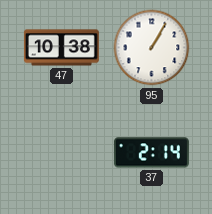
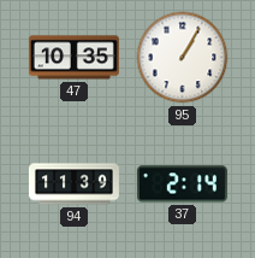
47: 10:38 -> 10:35
94: none -> 11:39
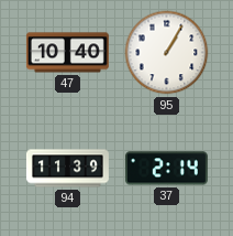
47: 10:35 -> 10:40
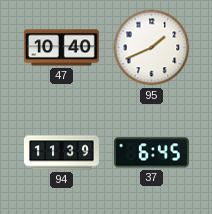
95: 1:05 -> 1:41
37: 2:14 -> 6:45
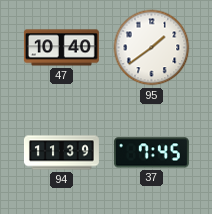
95: 1:41 -> 1:39
37: 6:45 -> 7:45
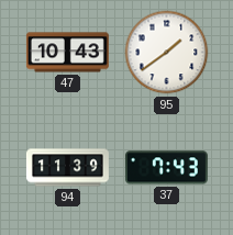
47: 10:40 -> 10:43
37: 7:45 -> 7:43
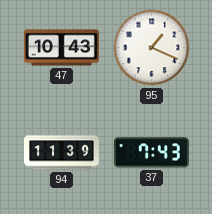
95: 1:39 -> 1:19
